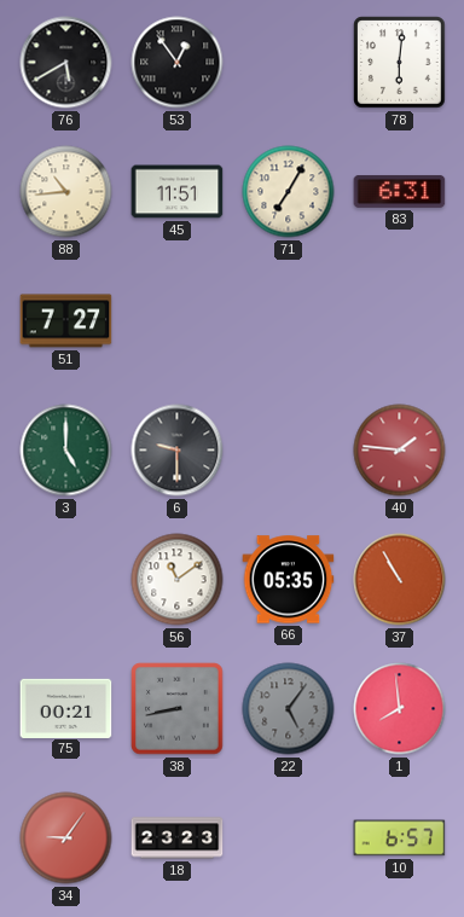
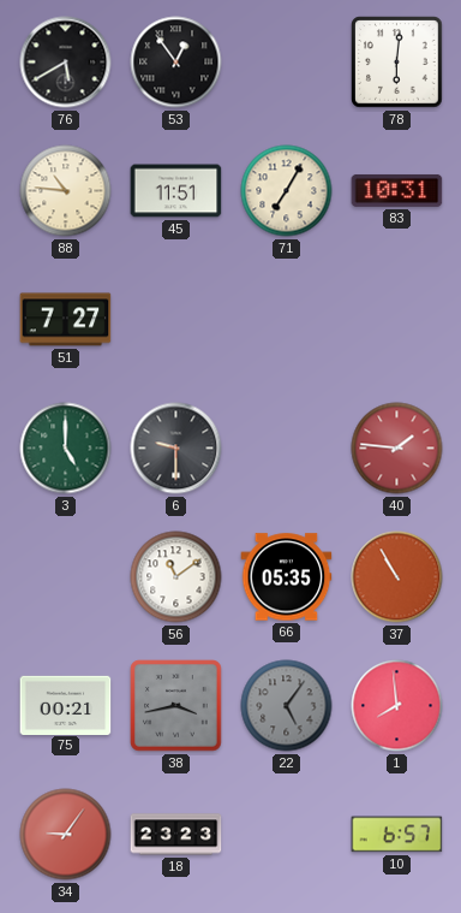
88: 10:44 -> 10:46
83: 6:31 -> 10:31
38: 8:43 -> 3:43
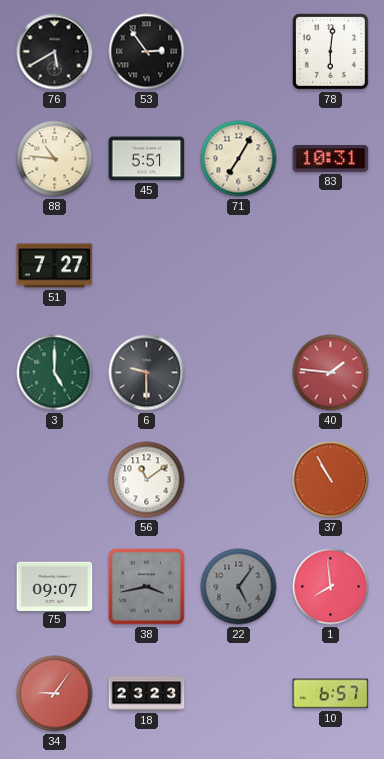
53: 12:54 -> 2:54
45: 11:51 -> 5:51
66: 05:35 -> none
75: 00:21 -> 09:07
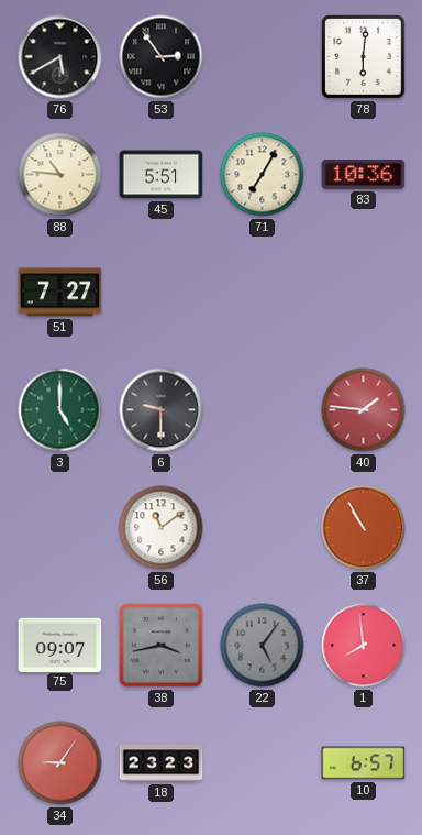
83: 10:31 -> 10:36
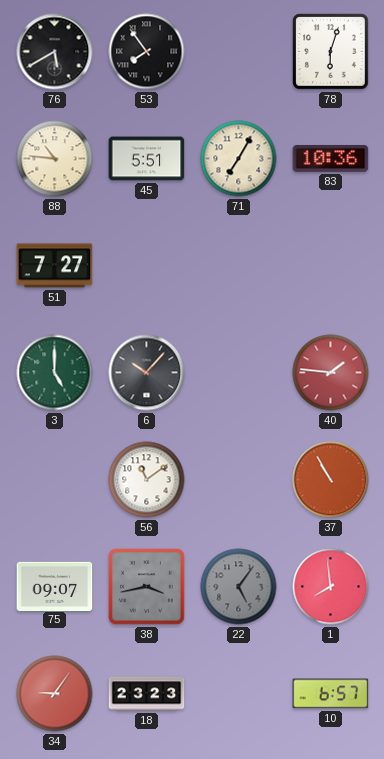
53: 2:54 -> 7:54
78: 6:01 -> 6:03
6: 9:30 -> 10:07
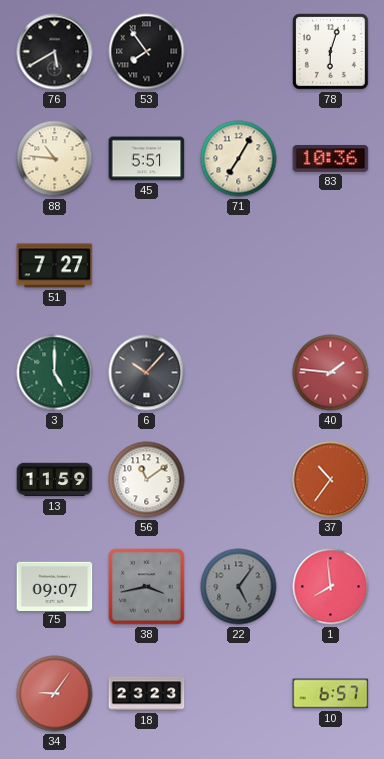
13: none -> 11:59
37: 10:55 -> 10:36
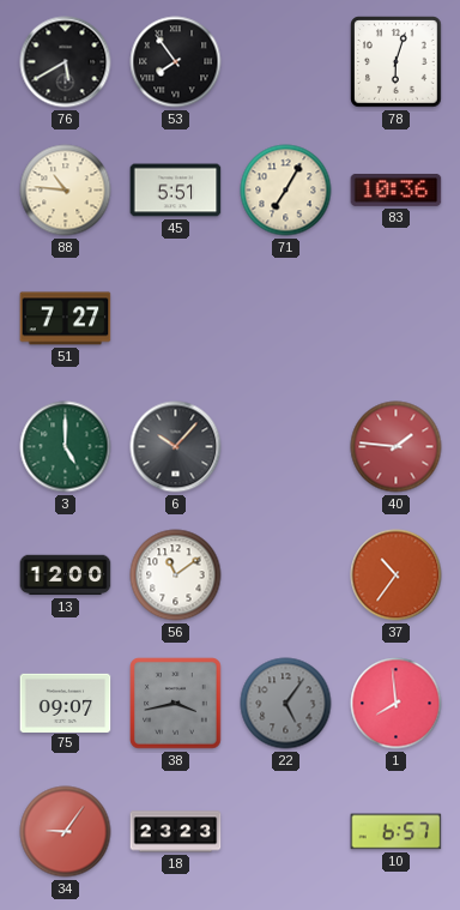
13: 11:59 -> 12:00
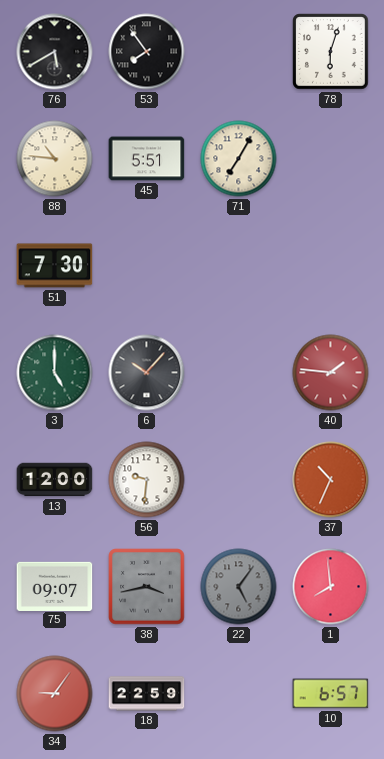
83: 10:36 -> none
51: 7:27 -> 7:30
56: 11:09 -> 9:31
37: 10:36 -> 10:34
18: 23:23 -> 22:59
